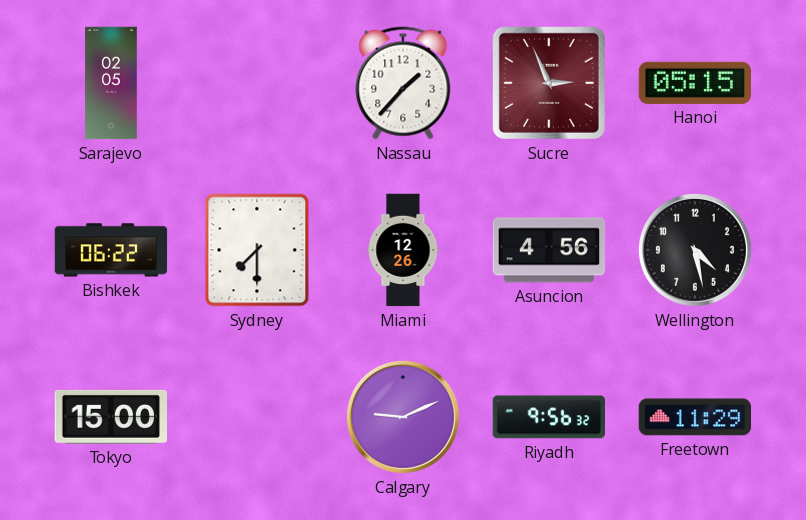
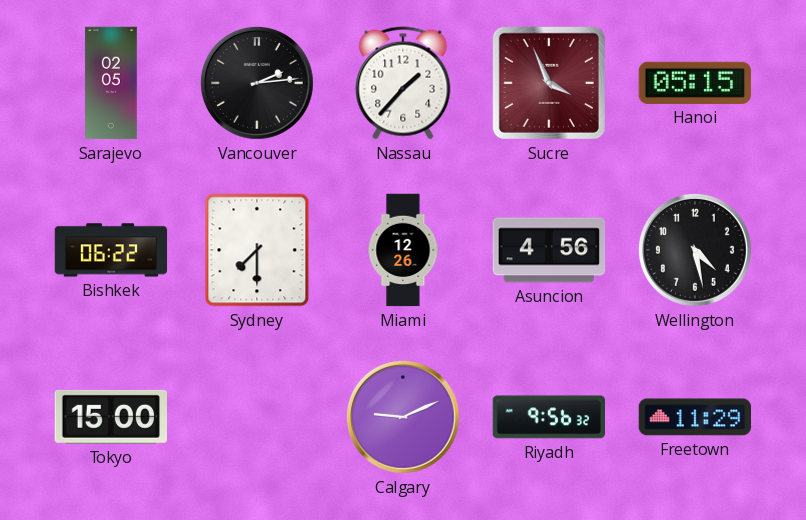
Vancouver: none -> 2:14
Sucre: 2:56 -> 3:56
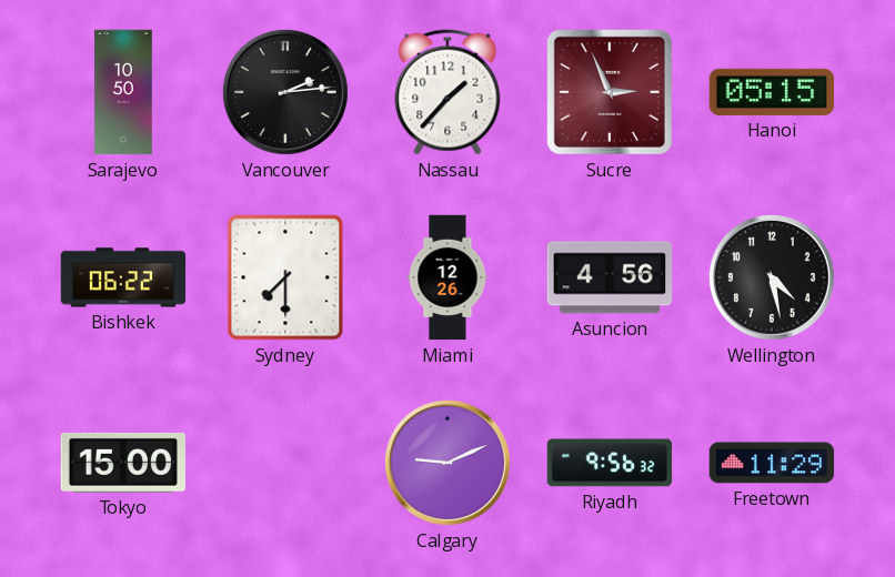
Sarajevo: 02:05 -> 10:50
Sucre: 3:56 -> 2:56
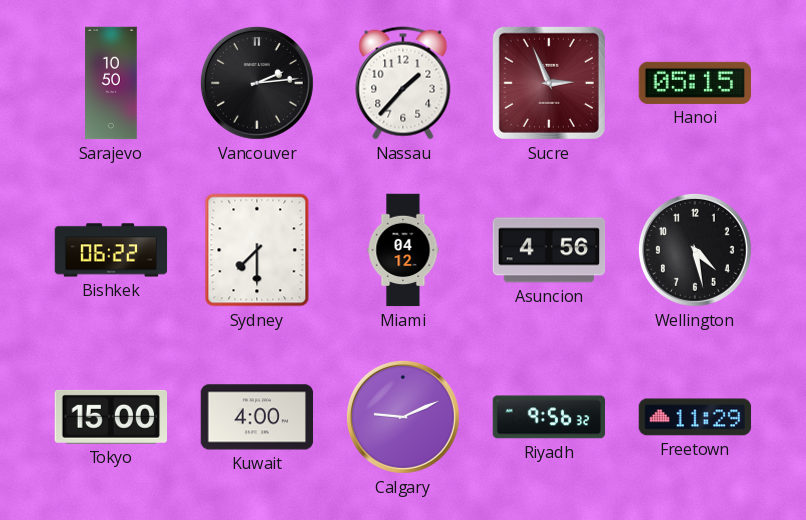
Miami: 12:26 -> 04:12
Kuwait: none -> 4:00
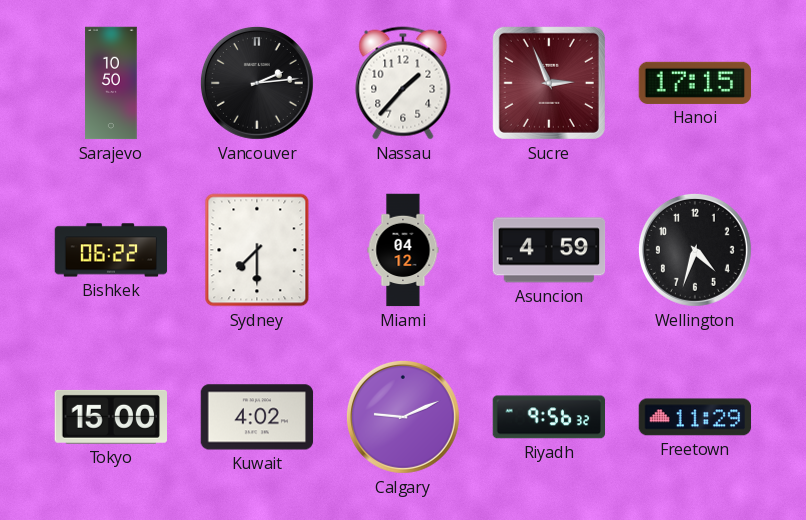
Hanoi: 05:15 -> 17:15
Asuncion: 4:56 -> 4:59
Wellington: 4:28 -> 4:33
Kuwait: 4:00 -> 4:02
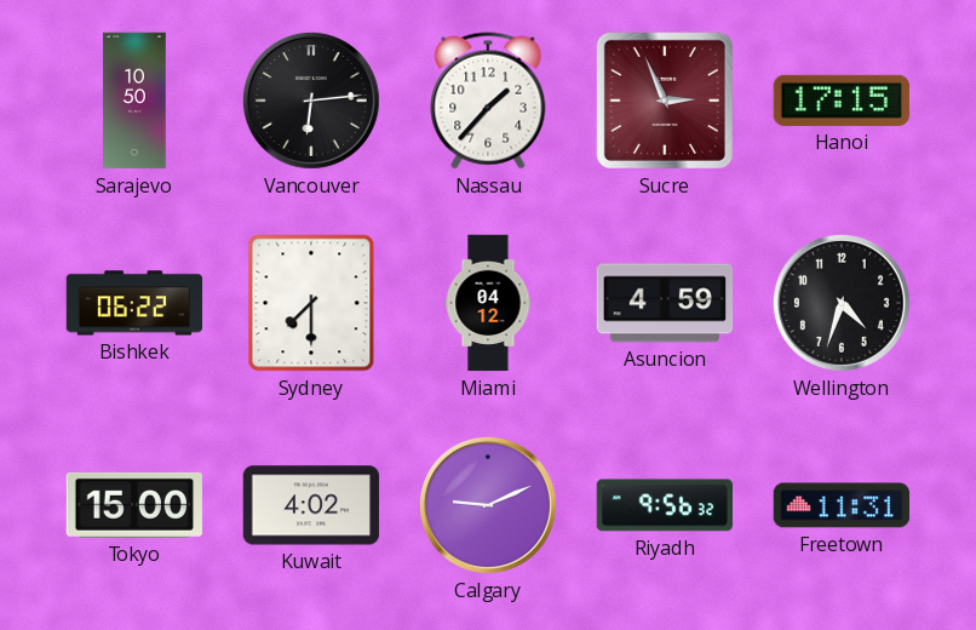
Vancouver: 2:14 -> 6:14
Freetown: 11:29 -> 11:31
